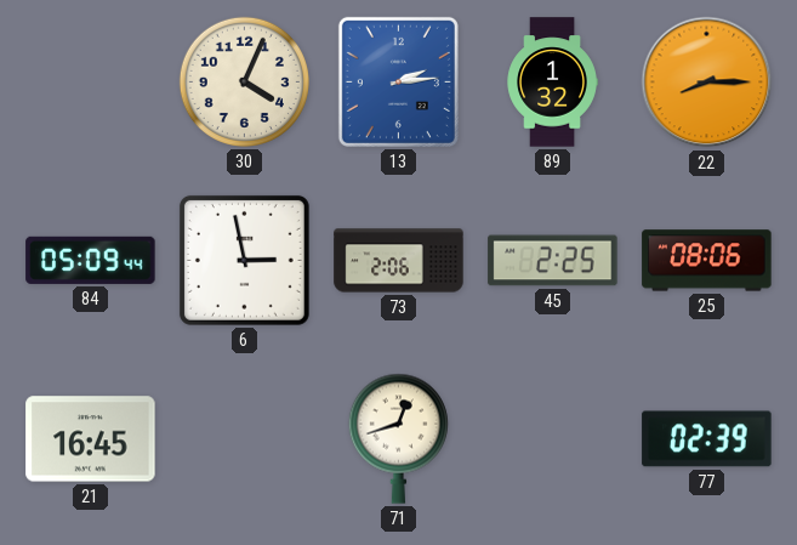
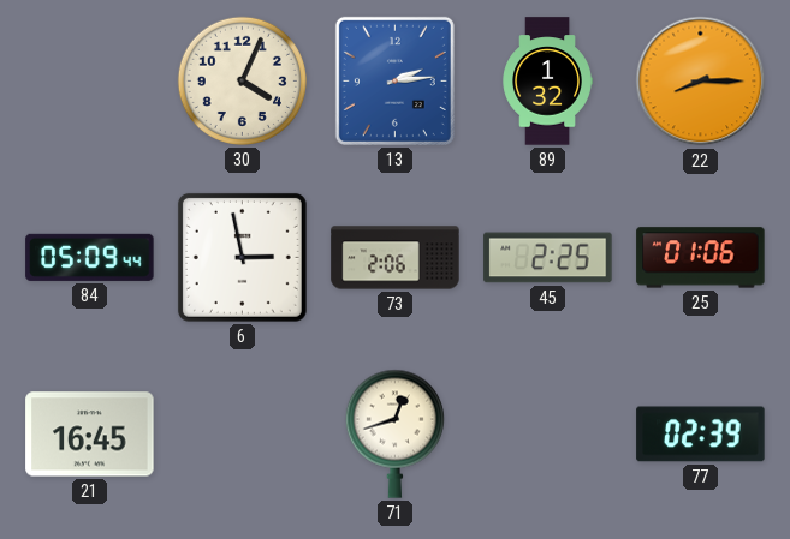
25: 08:06 -> 01:06
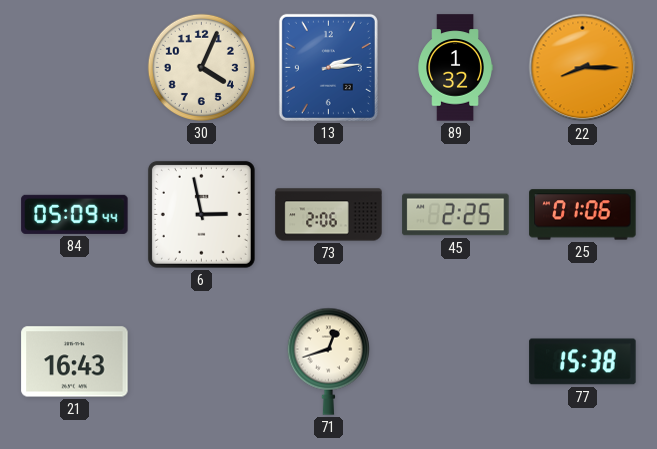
21: 16:45 -> 16:43
77: 02:39 -> 15:38
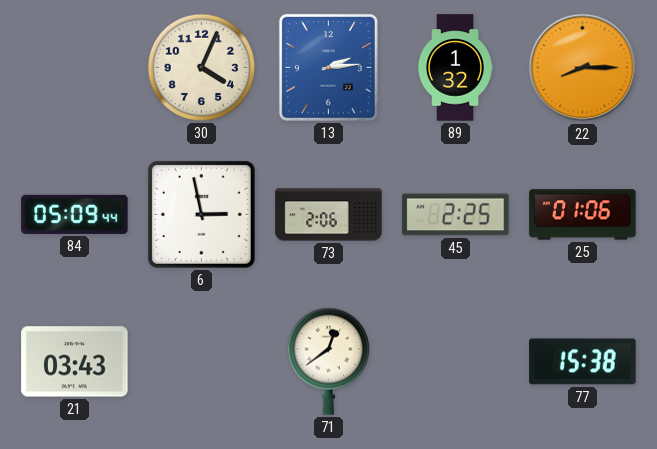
21: 16:43 -> 03:43
71: 12:42 -> 12:39
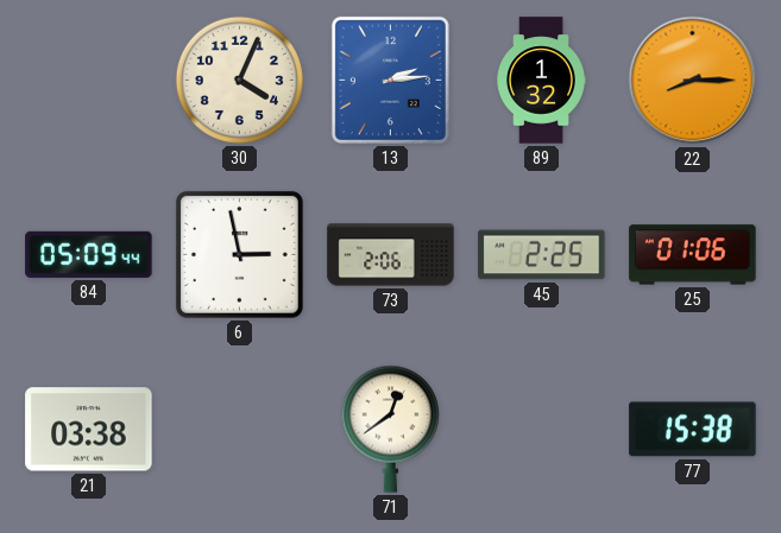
21: 03:43 -> 03:38
